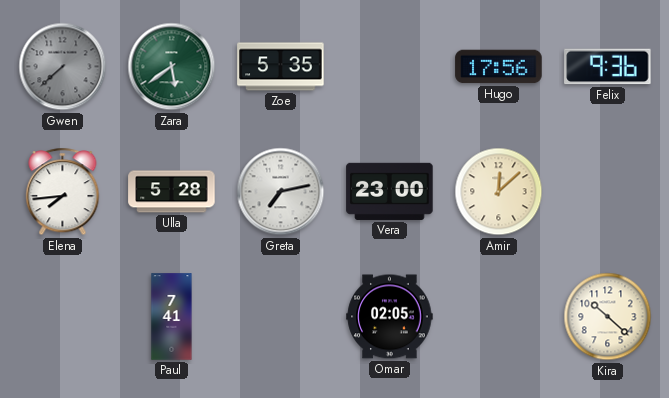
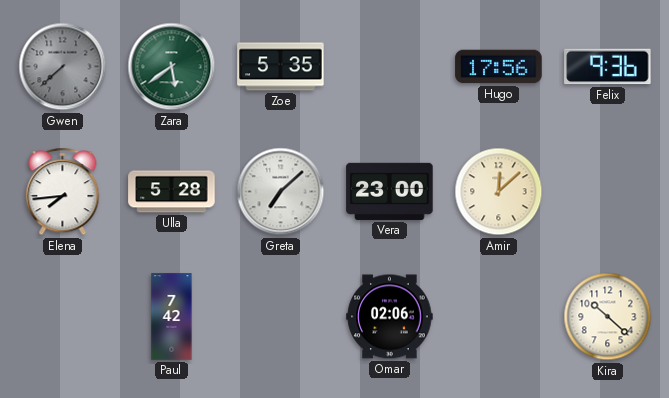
Greta: 7:13 -> 7:08
Paul: 7:41 -> 7:42
Omar: 02:05 -> 02:06
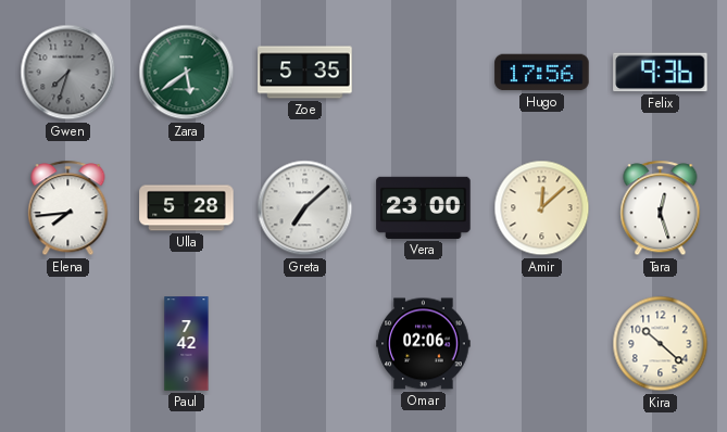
Gwen: 7:38 -> 7:33
Tara: none -> 12:27
